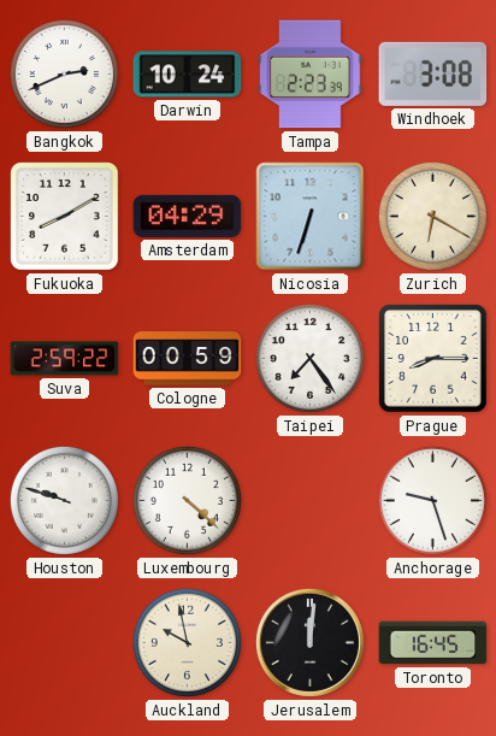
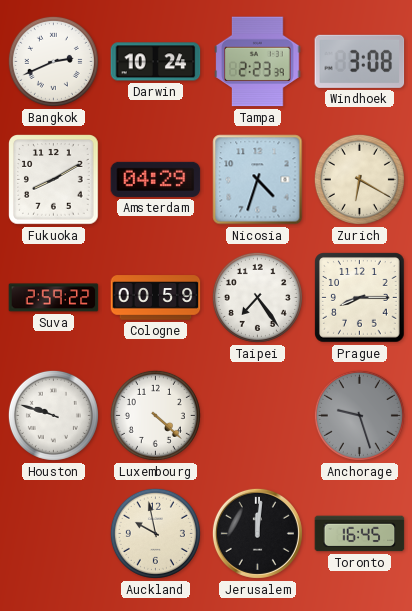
Nicosia: 6:33 -> 4:33
Anchorage dial: white -> grey
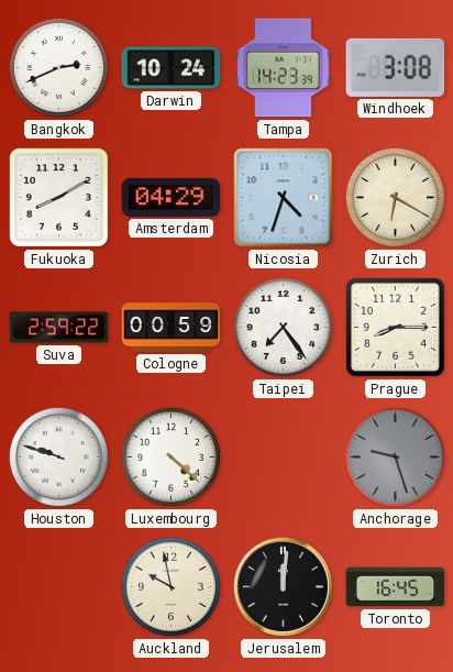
Tampa: 2:23 -> 14:23
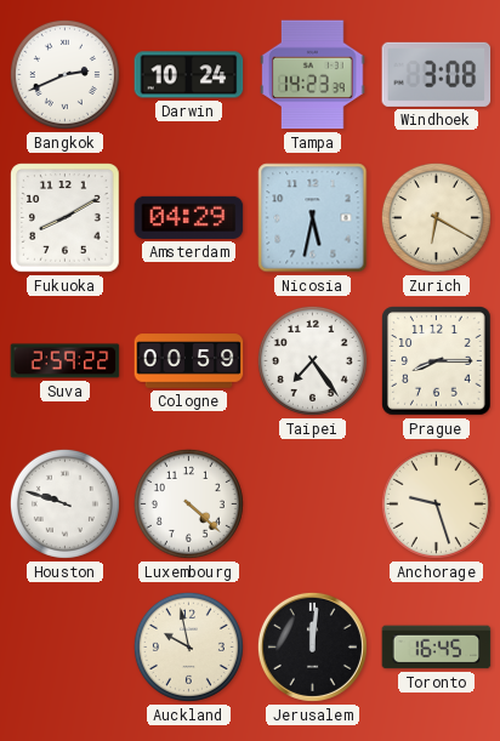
Nicosia: 4:33 -> 5:32
Anchorage dial: grey -> cream
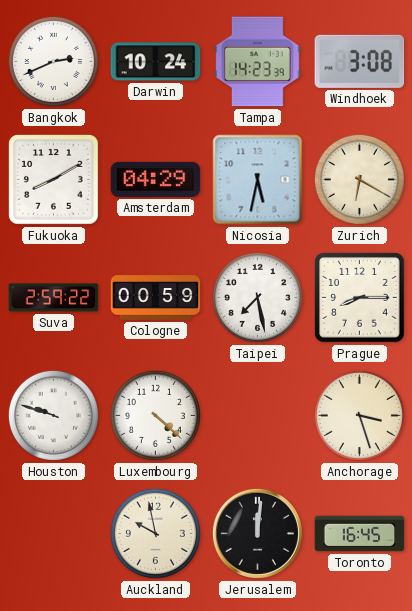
Taipei: 7:24 -> 7:28
Anchorage: 9:27 -> 3:27
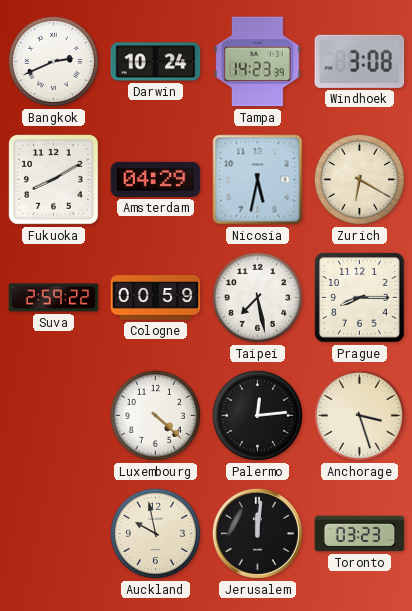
Houston: 9:48 -> none
Palermo: none -> 12:14
Toronto: 16:45 -> 03:23
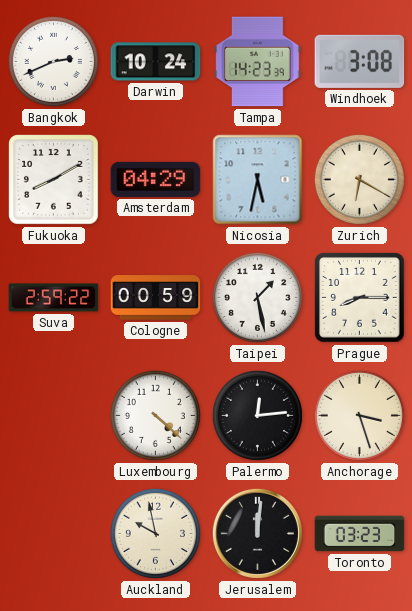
Taipei: 7:28 -> 1:28
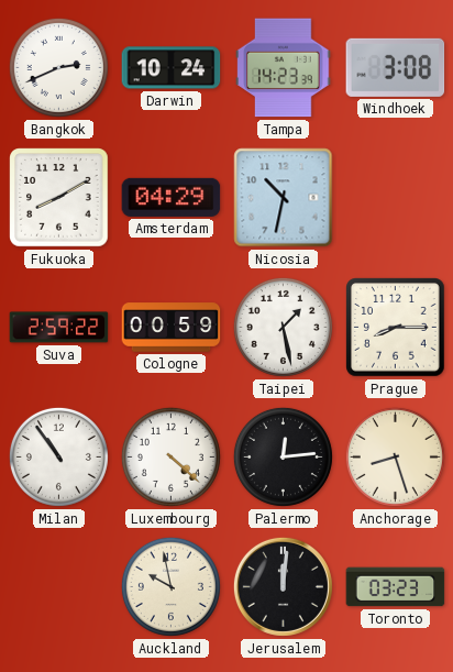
Nicosia: 5:32 -> 10:32
Zurich: 6:20 -> none
Milan: none -> 10:54
Anchorage: 3:27 -> 8:27
